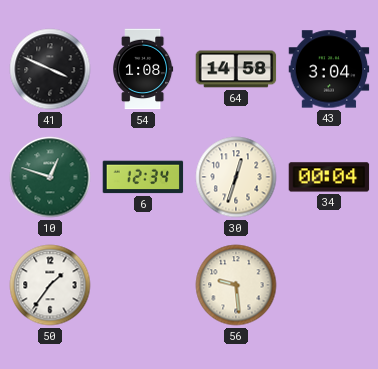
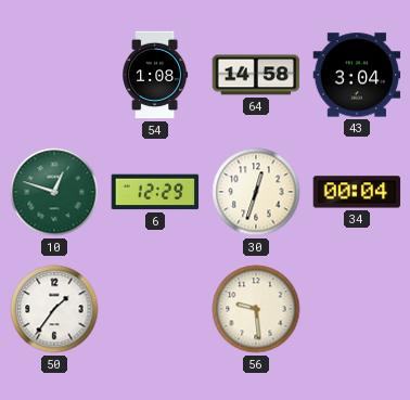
41: 3:49 -> none
6: 12:34 -> 12:29
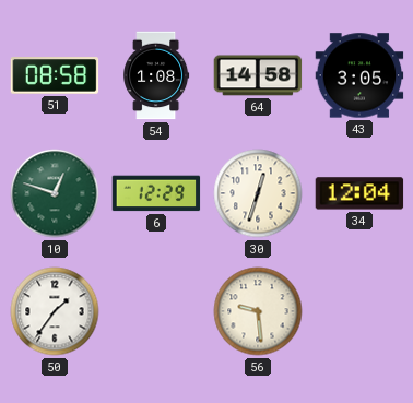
51: none -> 08:58
43: 3:04 -> 3:05
34: 00:04 -> 12:04
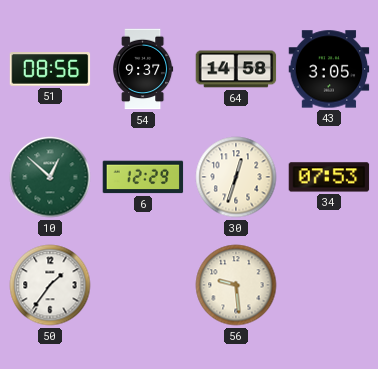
51: 08:58 -> 08:56
54: 1:08 -> 9:37
10: 12:48 -> 12:52
34: 12:04 -> 07:53
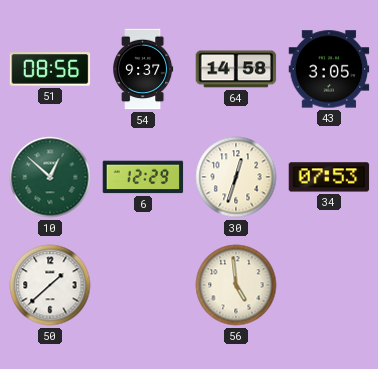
50: 1:36 -> 1:38
56: 9:29 -> 4:59
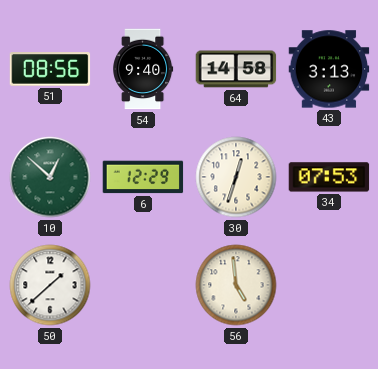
54: 9:37 -> 9:40
43: 3:05 -> 3:13
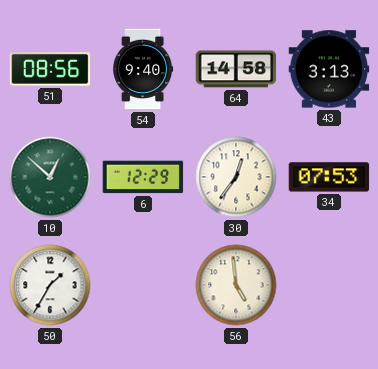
30: 12:33 -> 12:36
50: 1:38 -> 1:35
